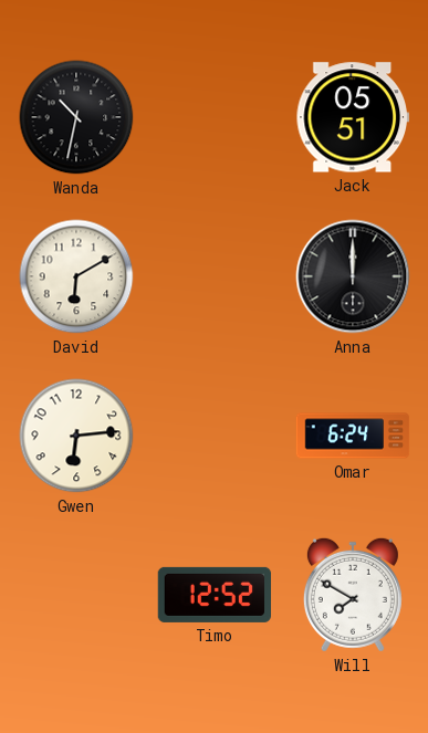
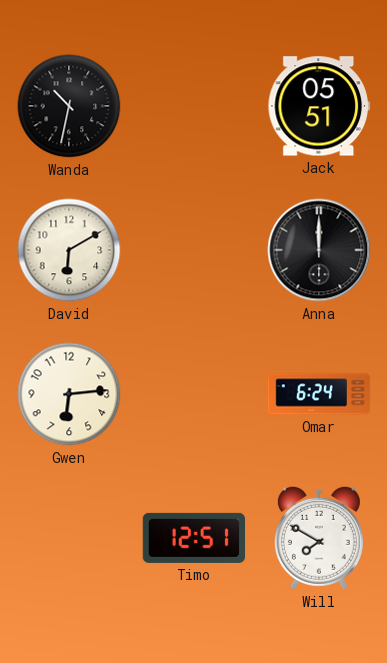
Timo: 12:52 -> 12:51
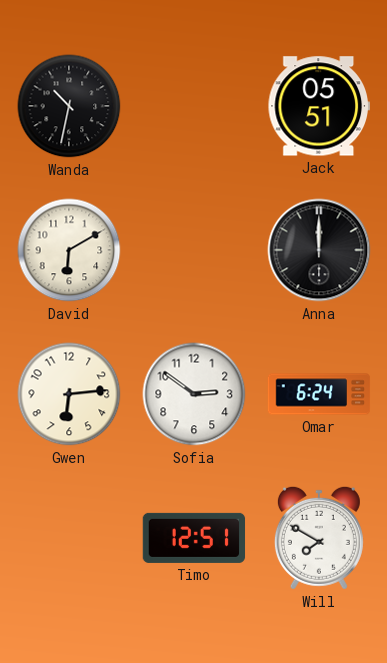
Sofia: none -> 2:51
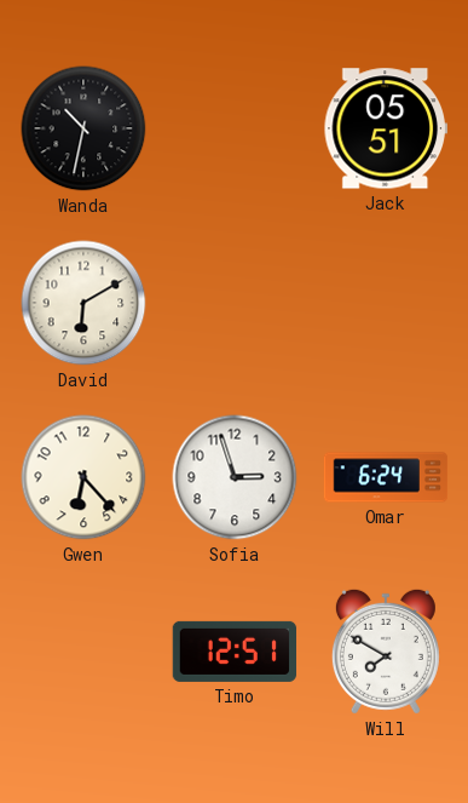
Anna: 12:00 -> none
Gwen: 6:14 -> 6:23
Sofia: 2:51 -> 2:57
